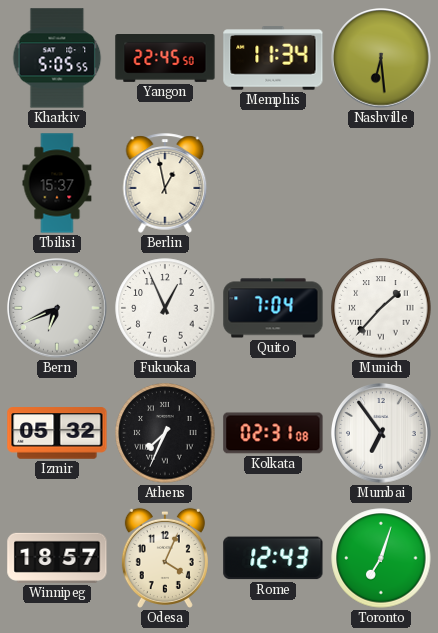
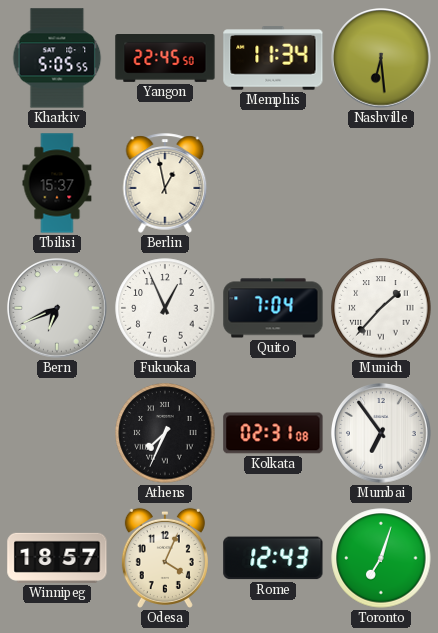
Izmir: 05:32 -> none
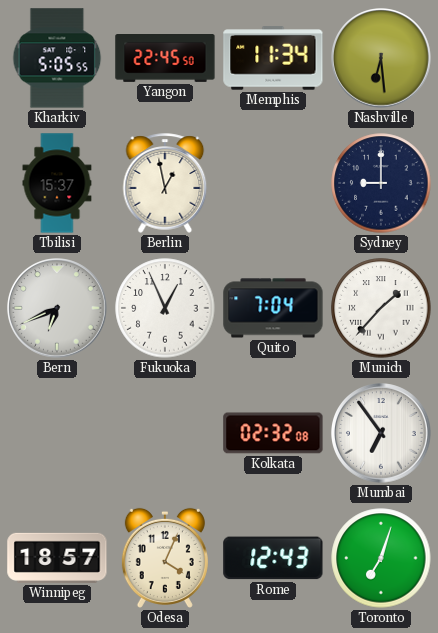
Sydney: none -> 9:00
Athens: 7:34 -> none
Kolkata: 02:31 -> 02:32
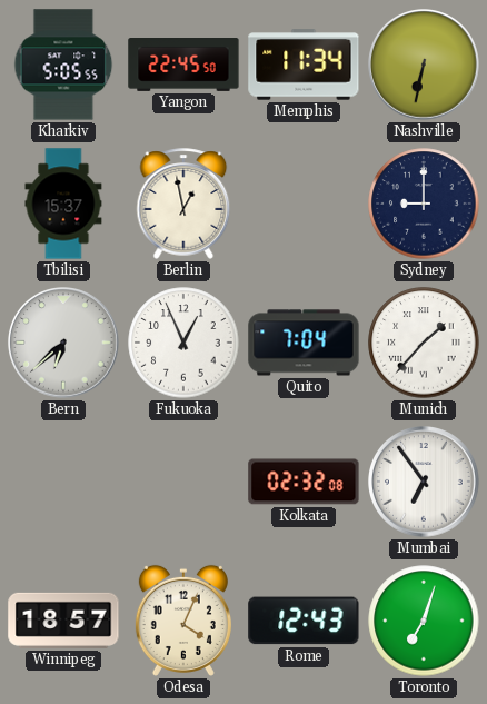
Nashville: 6:29 -> 6:32
Bern: 6:41 -> 6:38
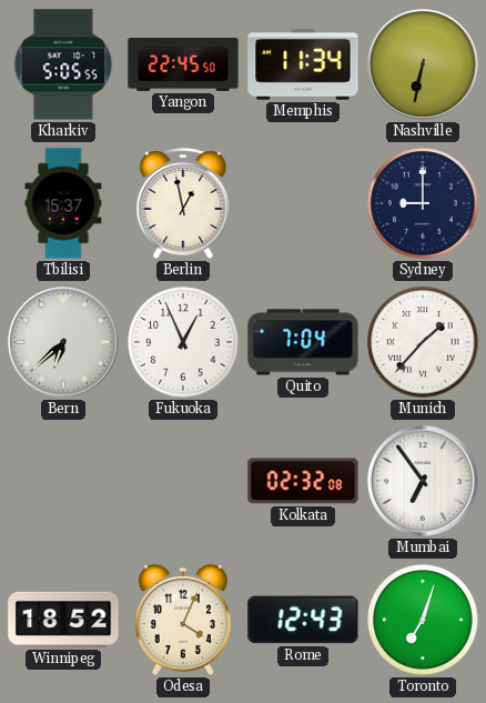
Winnipeg: 18:57 -> 18:52
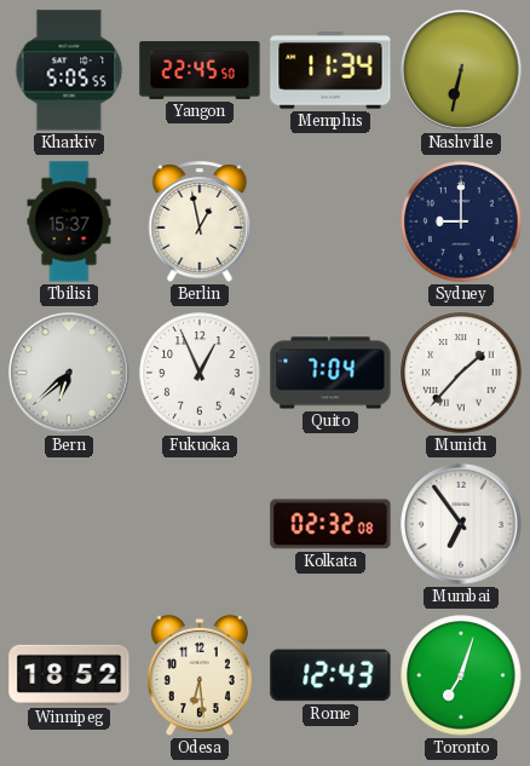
Odesa: 4:04 -> 6:29
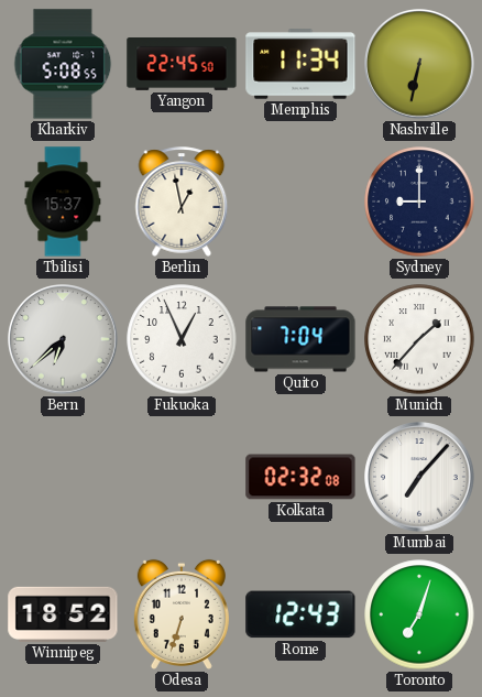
Kharkiv: 5:05 -> 5:08
Mumbai: 6:54 -> 7:07
Odesa: 6:29 -> 6:33
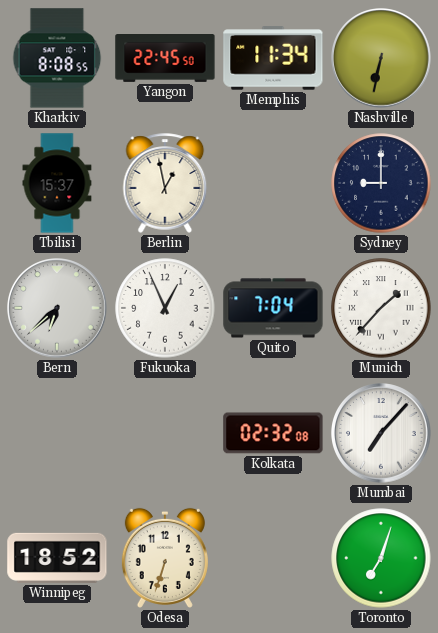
Kharkiv: 5:08 -> 8:08
Rome: 12:43 -> none
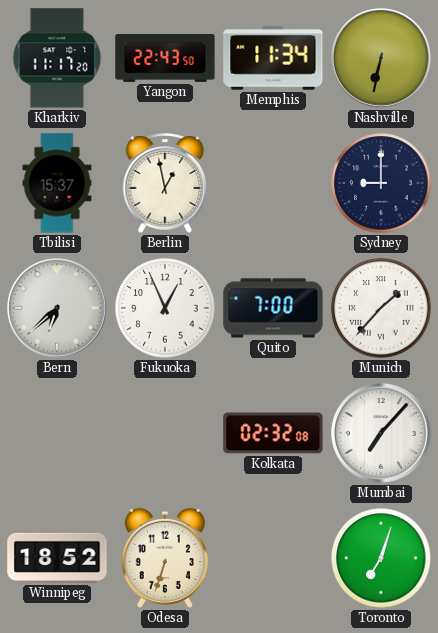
Kharkiv: 8:08 -> 11:17
Yangon: 22:45 -> 22:43
Quito: 7:04 -> 7:00
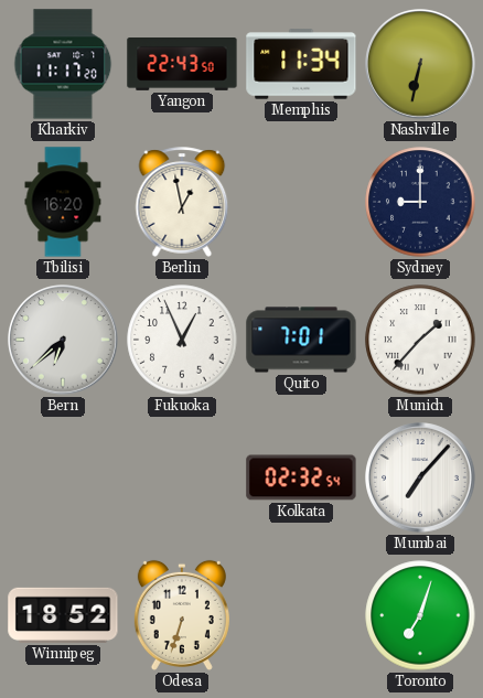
Tbilisi: 15:37 -> 16:20
Quito: 7:00 -> 7:01
Kolkata: 02:32:08 -> 02:32:54
